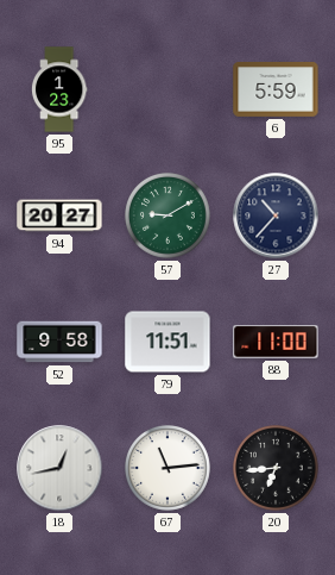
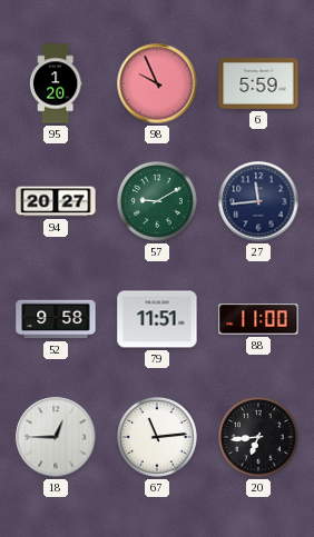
95: 1:23 -> 1:20
98: none -> 9:56
27: 10:37 -> 11:44
18: 12:43 -> 12:45
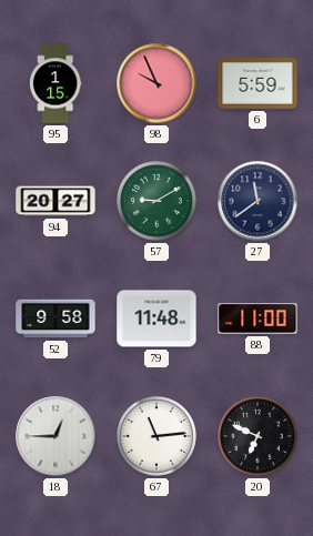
95: 1:20 -> 1:15
27: 11:44 -> 11:39
79: 11:51 -> 11:48
20: 6:44 -> 6:49
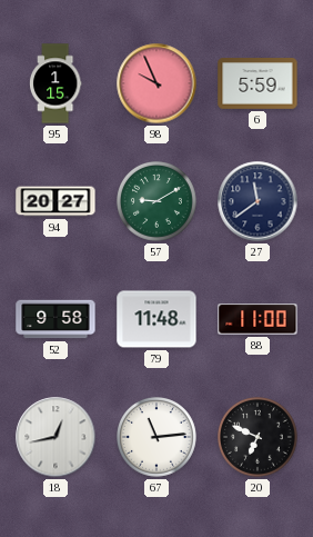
18: 12:45 -> 12:43
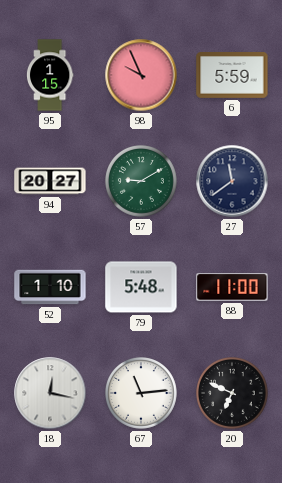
52: 9:58 -> 1:10
79: 11:48 -> 5:48
18: 12:43 -> 12:17
